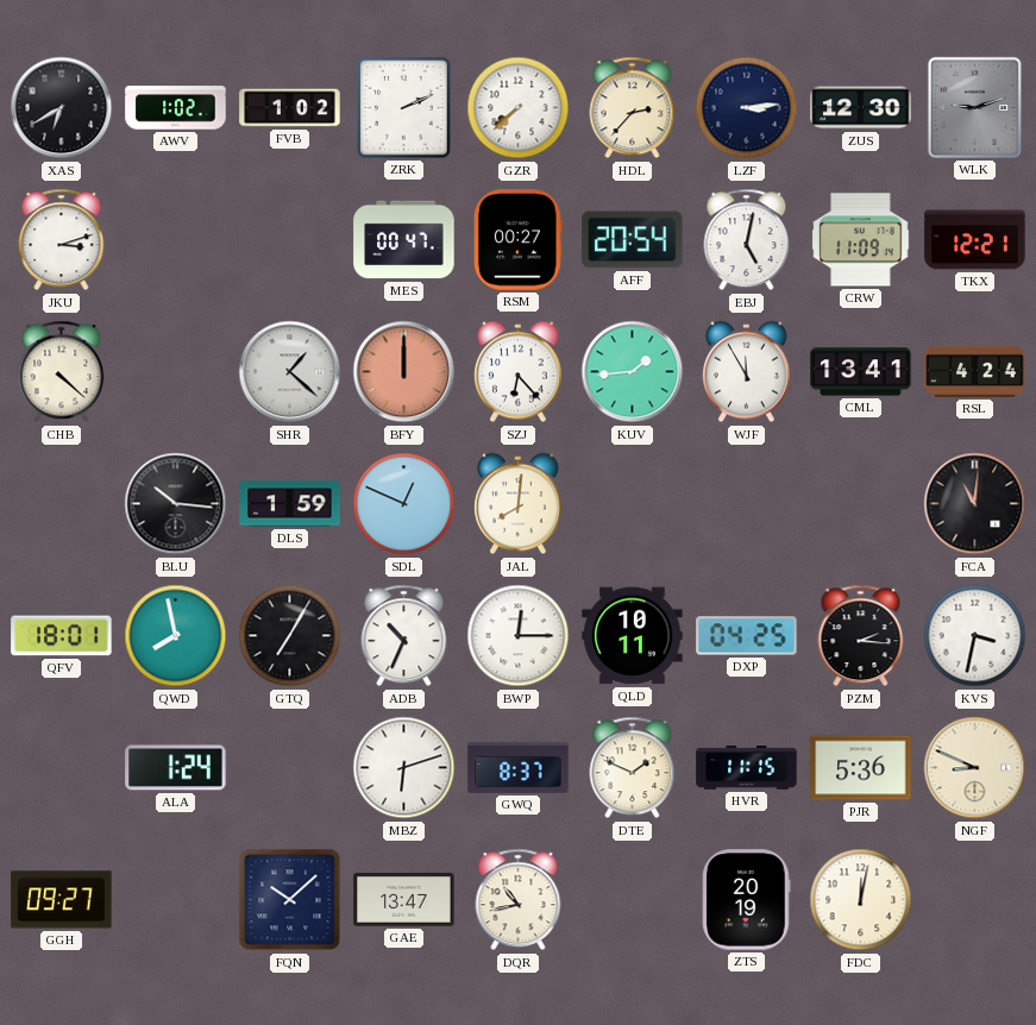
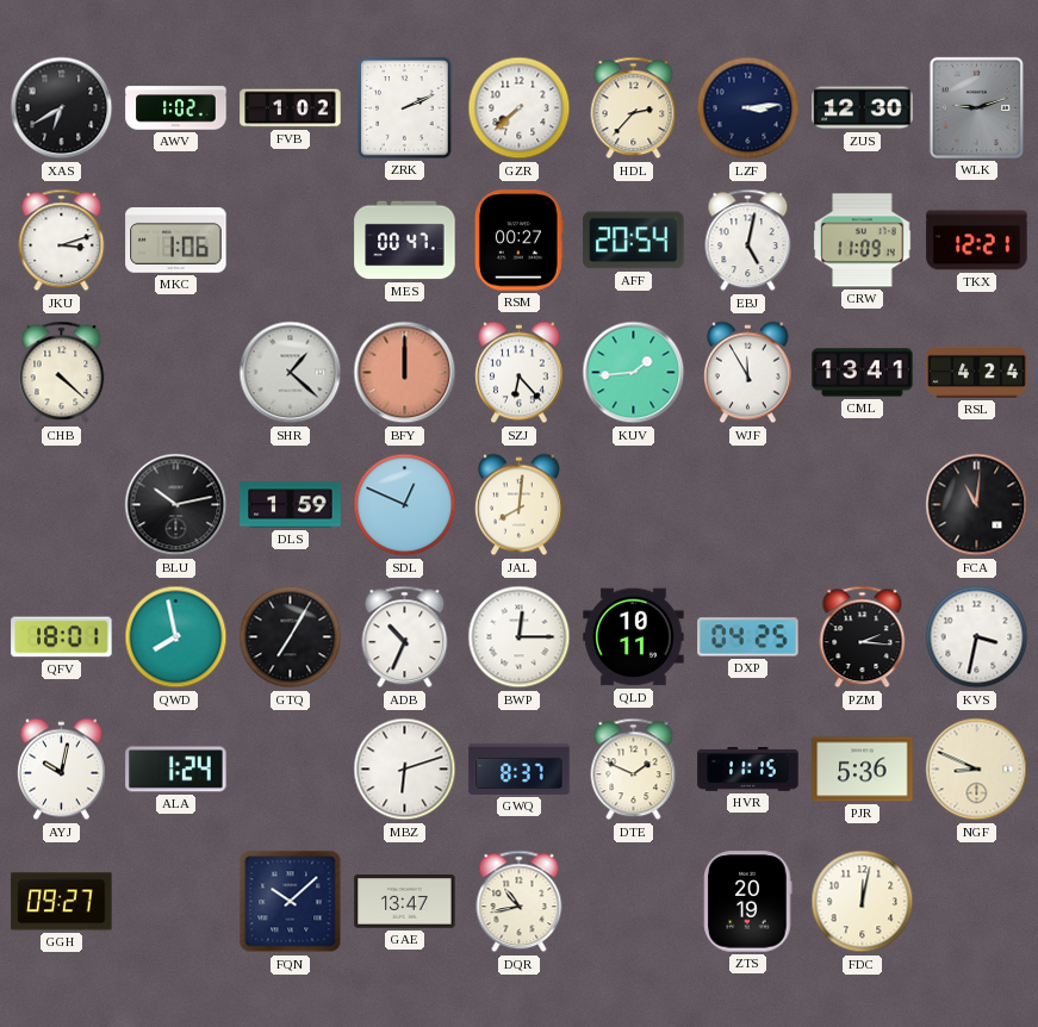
MKC: none -> 1:06
BLU: 10:16 -> 10:13
AYJ: none -> 10:02
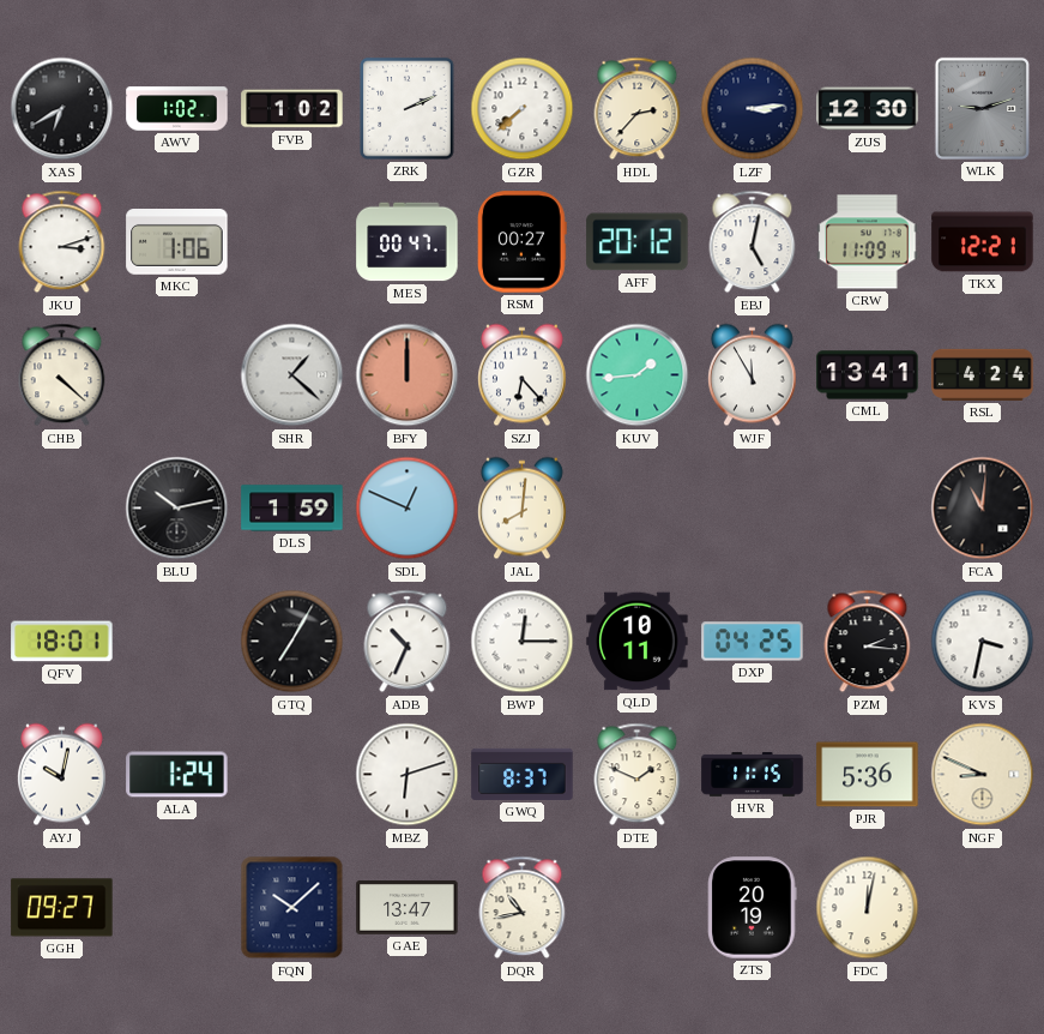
AFF: 20:54 -> 20:12
QWD: 7:58 -> none
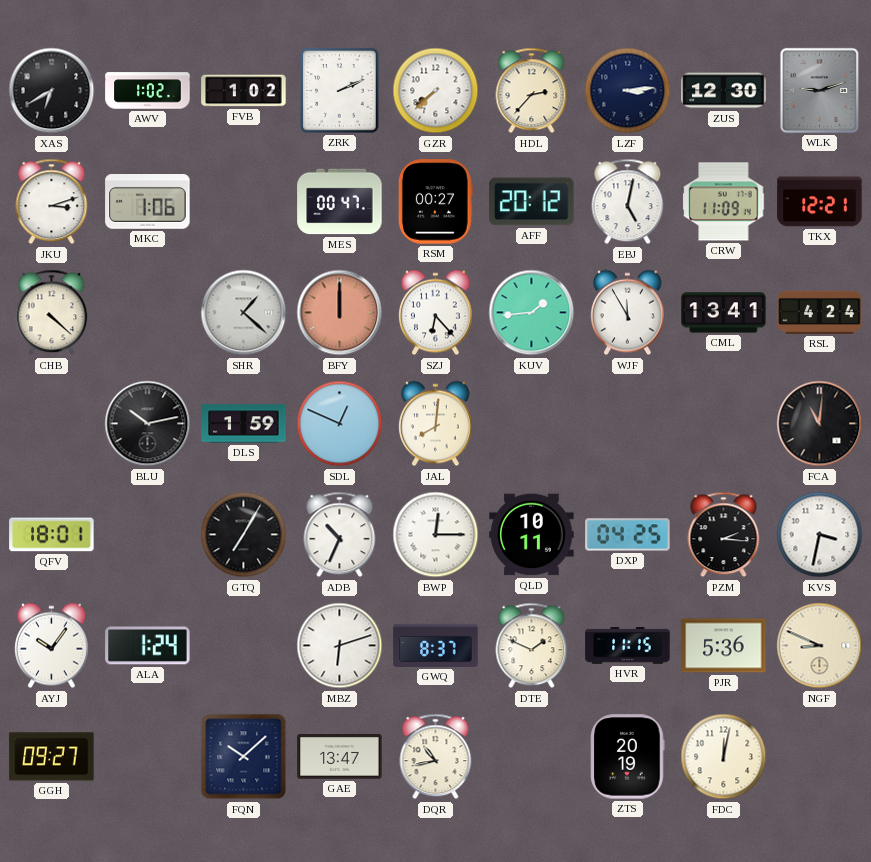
AYJ: 10:02 -> 10:06
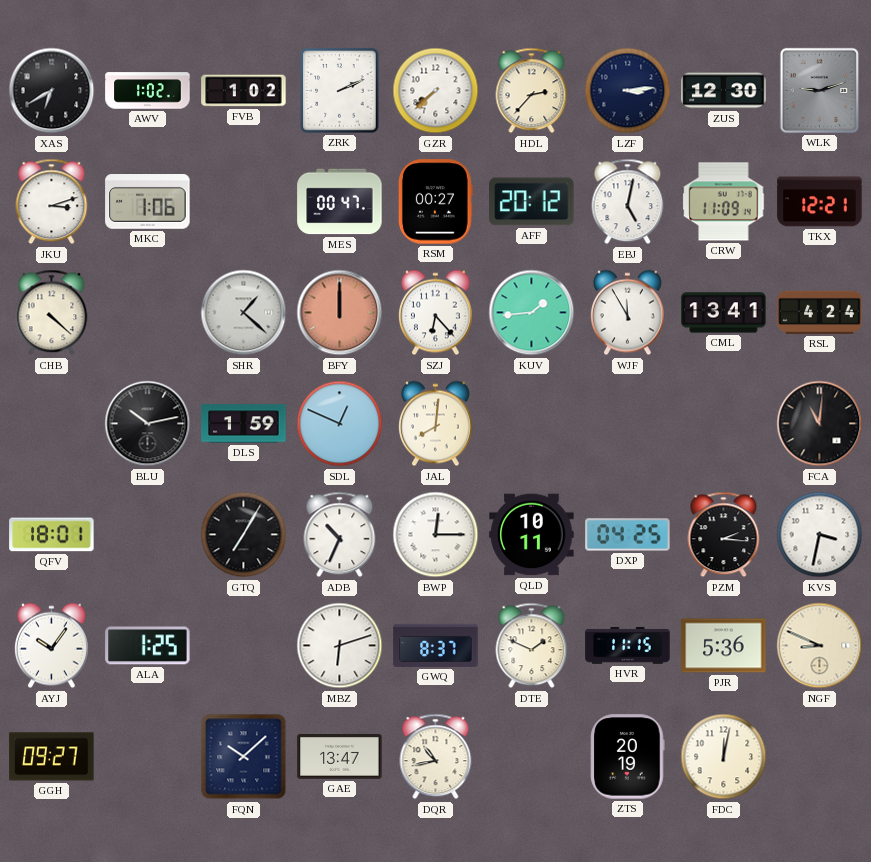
ALA: 1:24 -> 1:25
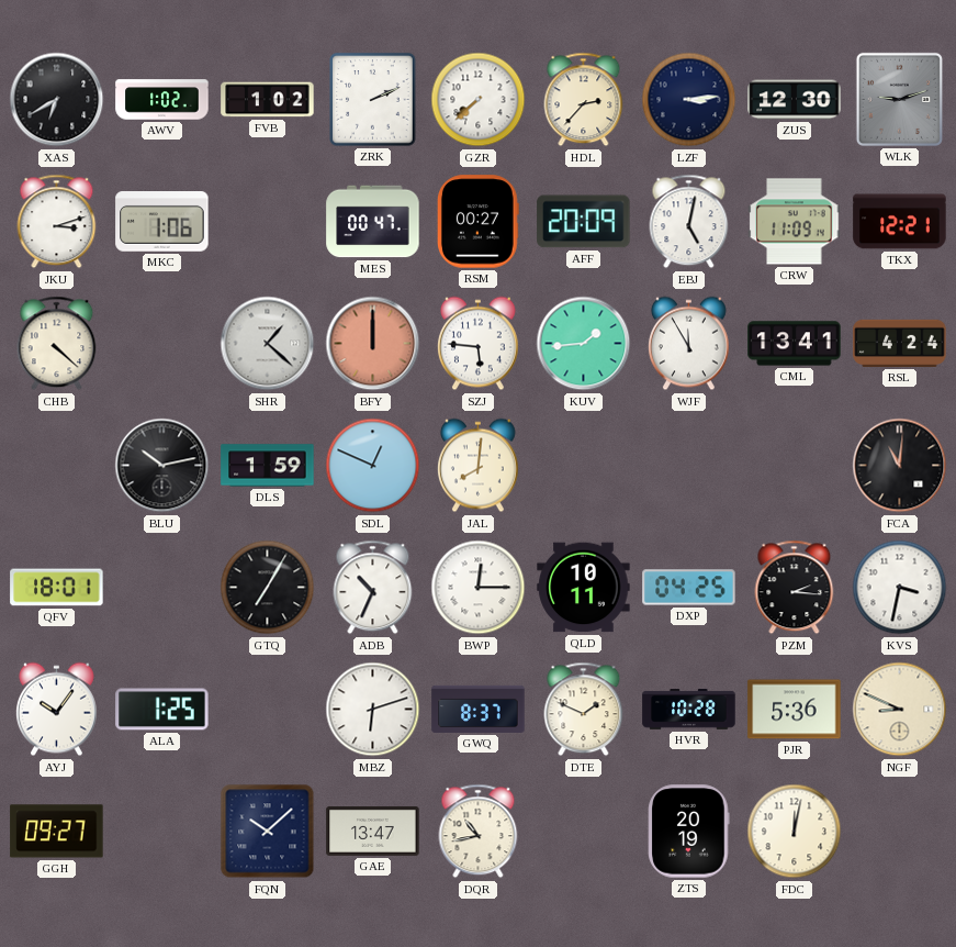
AFF: 20:12 -> 20:09
SZJ: 6:23 -> 5:46
HVR: 11:15 -> 10:28
